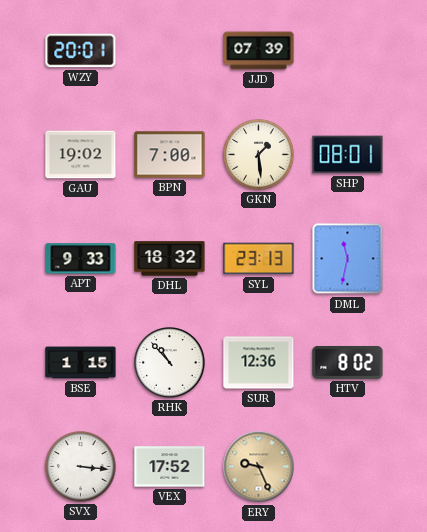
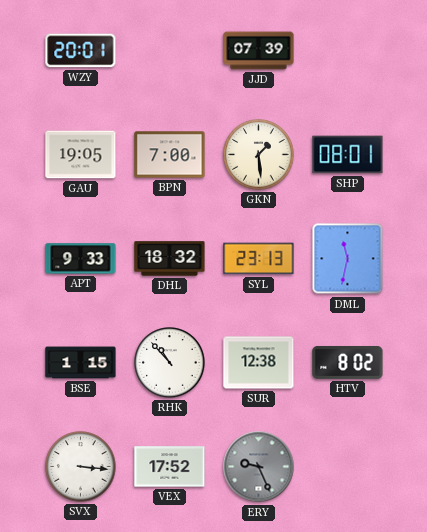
GAU: 19:02 -> 19:05
SUR: 12:36 -> 12:38
ERY dial: champagne -> grey
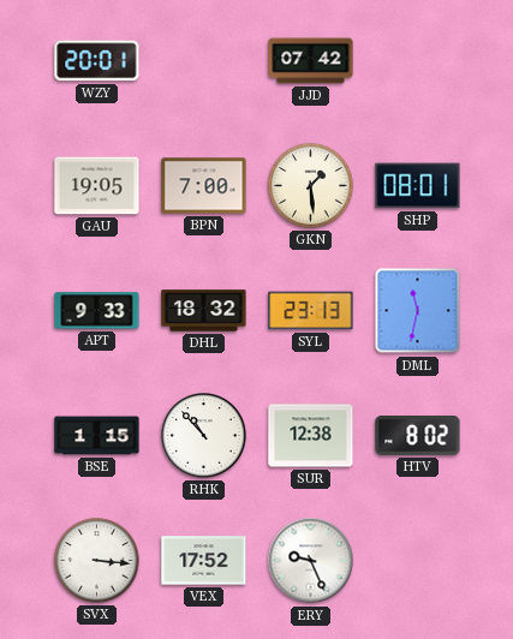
JJD: 07:39 -> 07:42
ERY dial: grey -> white
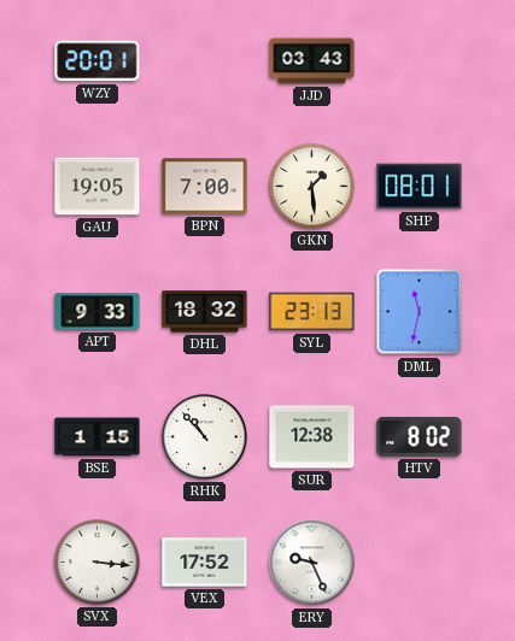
JJD: 07:42 -> 03:43
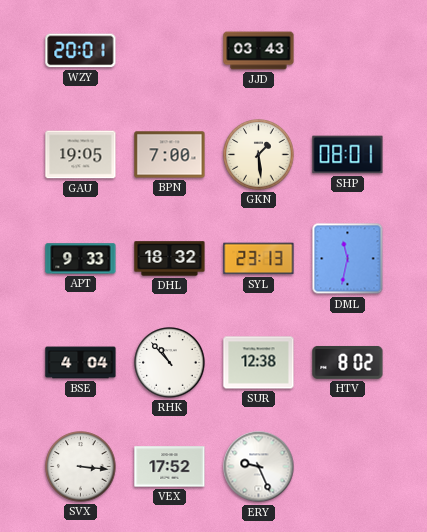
BSE: 1:15 -> 4:04
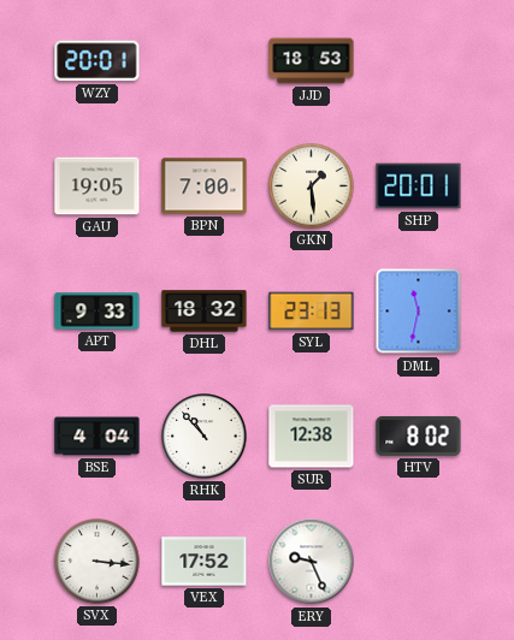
JJD: 03:43 -> 18:53
SHP: 08:01 -> 20:01
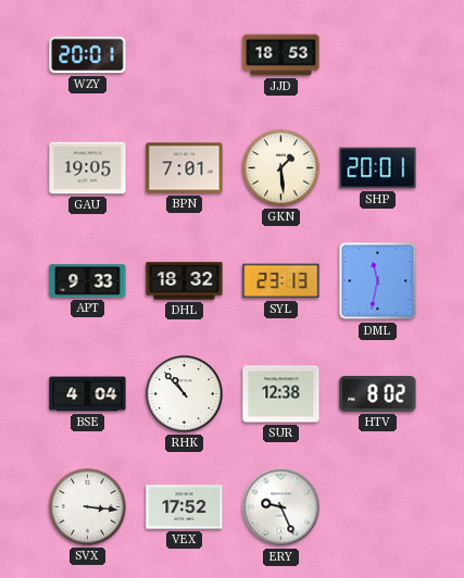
BPN: 7:00 -> 7:01
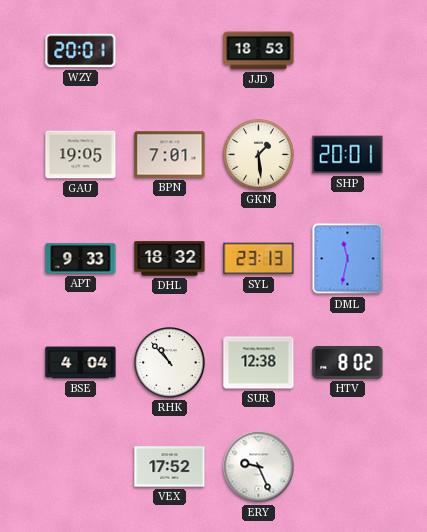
SVX: 3:16 -> none
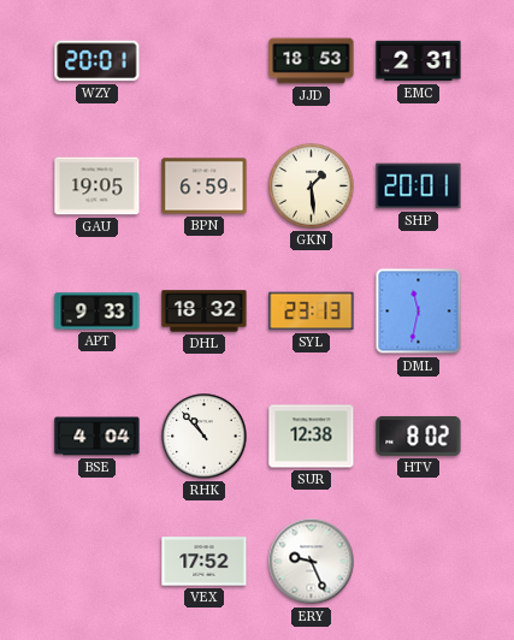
EMC: none -> 2:31
BPN: 7:01 -> 6:59
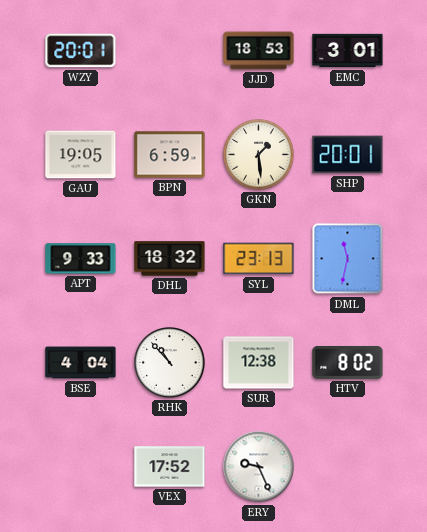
EMC: 2:31 -> 3:01
